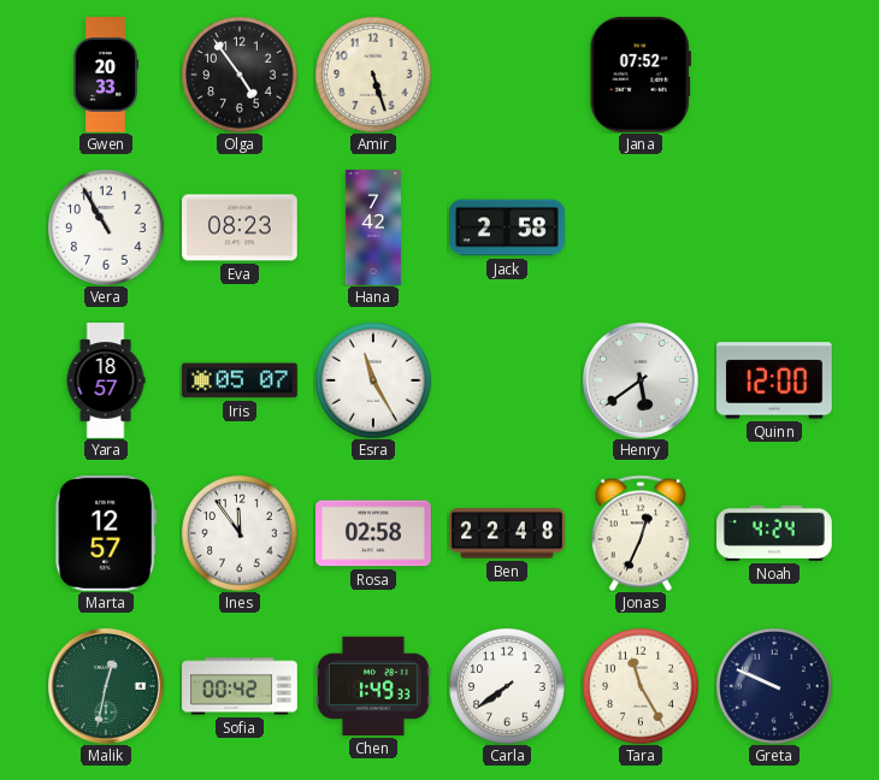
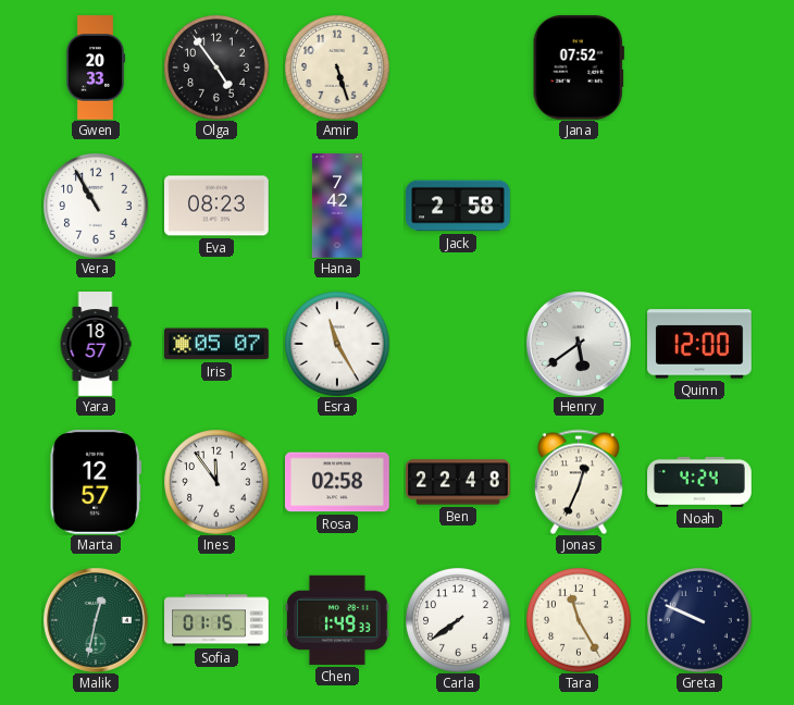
Sofia: 00:42 -> 01:15
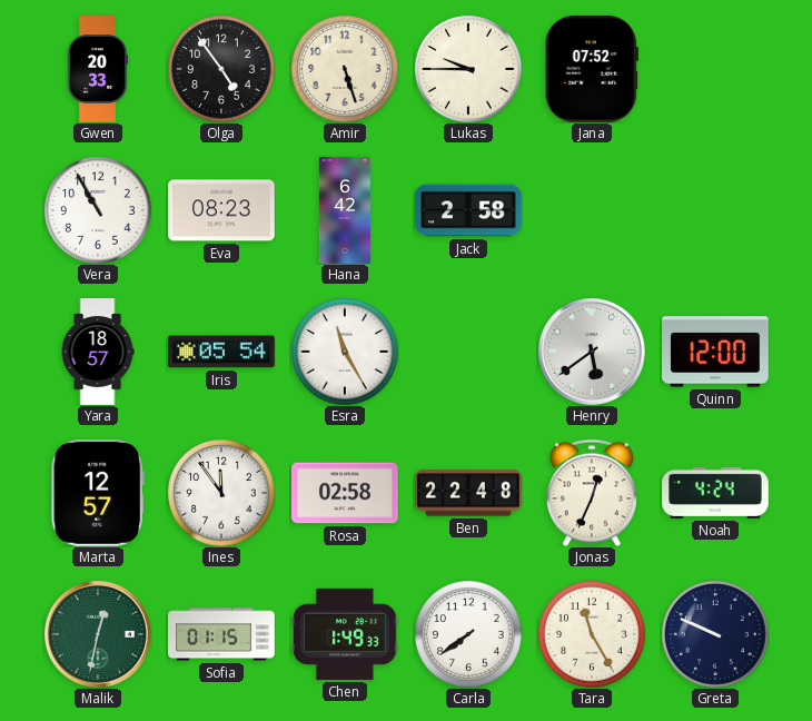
Lukas: none -> 9:45
Hana: 7:42 -> 6:42
Iris: 05:07 -> 05:54
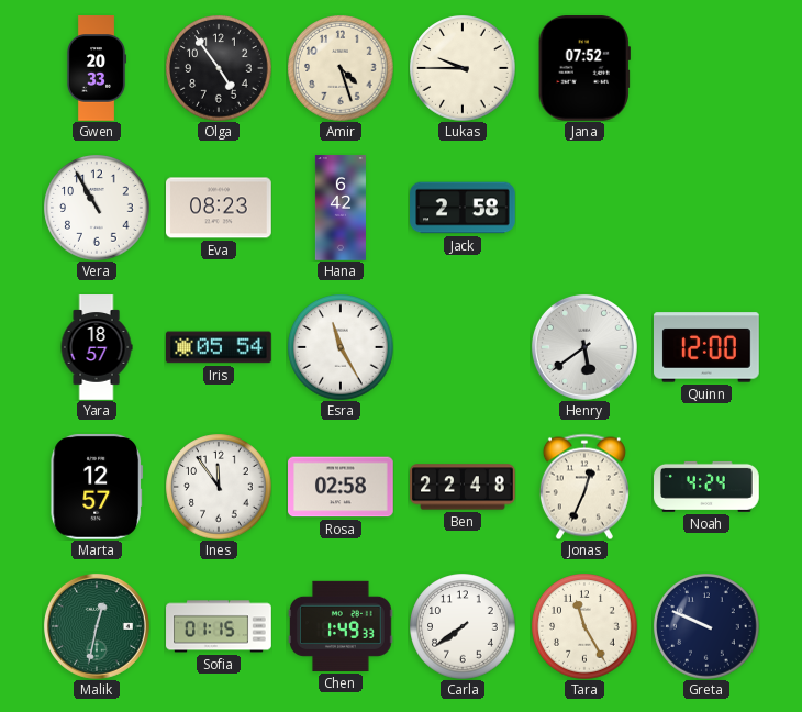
Amir: 5:27 -> 4:27
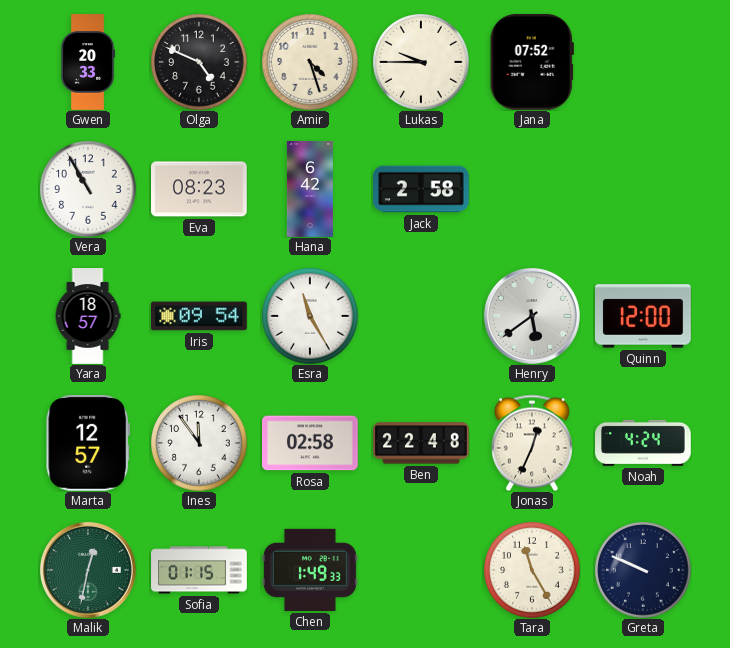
Olga: 4:54 -> 4:49
Iris: 05:54 -> 09:54
Carla: 7:39 -> none
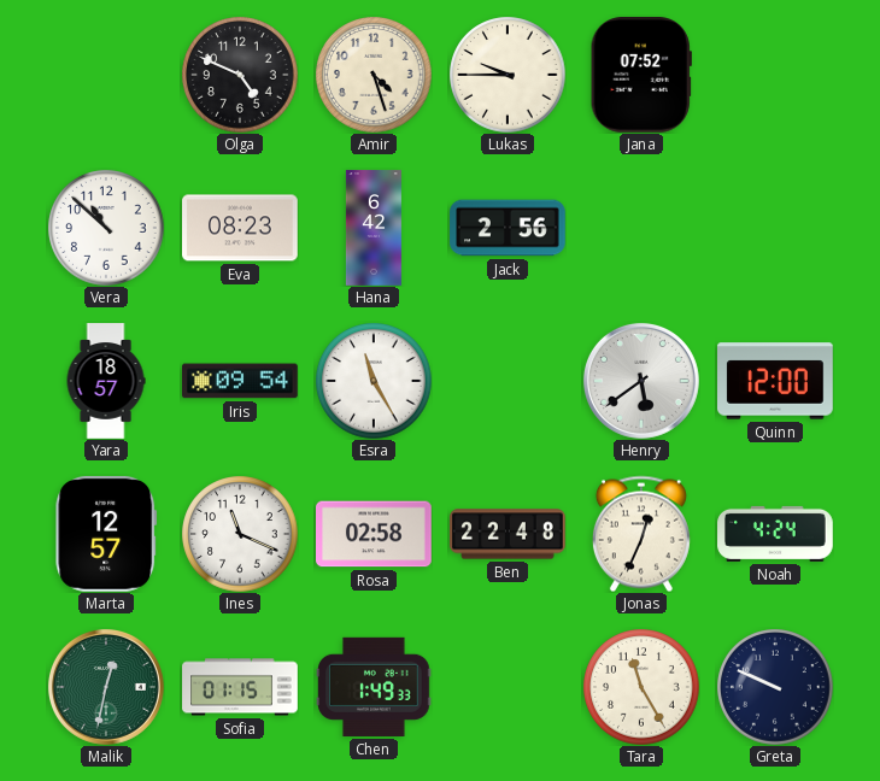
Gwen: 20:33 -> none
Vera: 10:55 -> 10:52
Jack: 2:58 -> 2:56
Ines: 11:54 -> 11:19
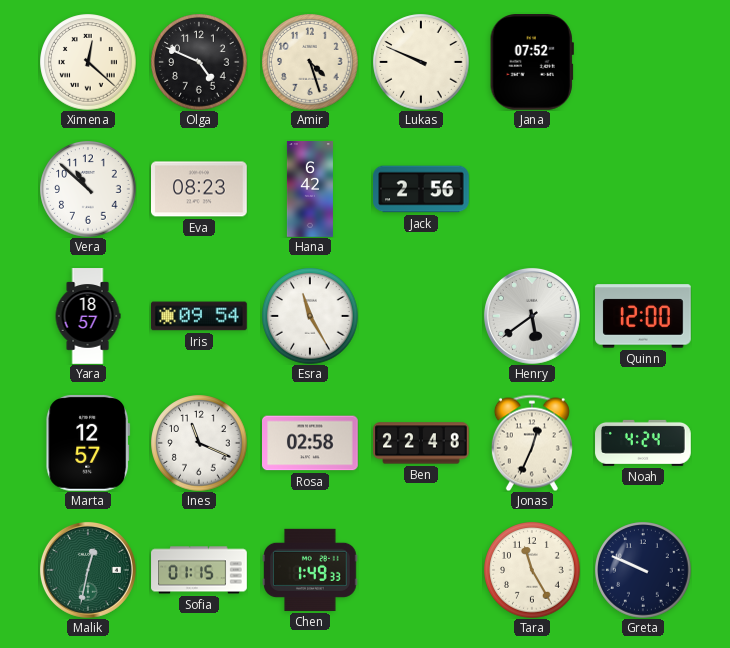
Ximena: none -> 12:22
Lukas: 9:45 -> 9:49
